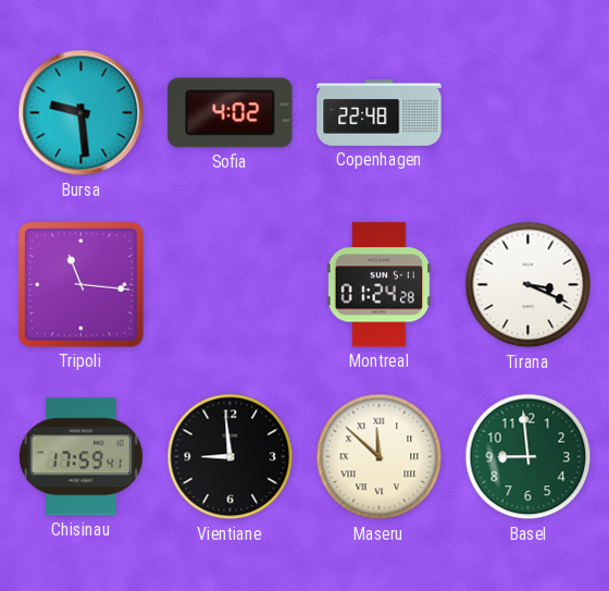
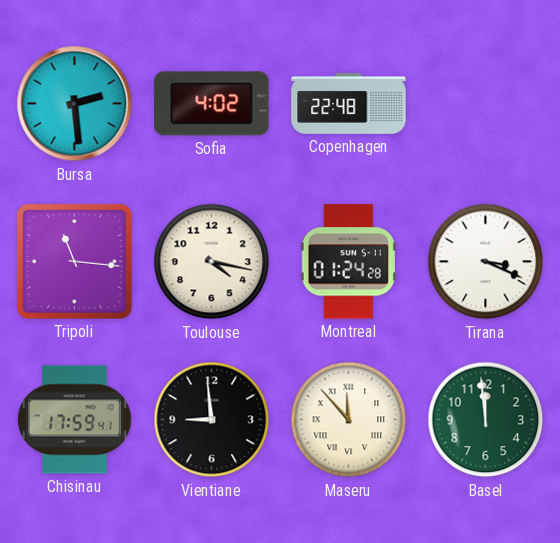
Bursa: 9:29 -> 2:29
Toulouse: none -> 4:17
Maseru: 11:52 -> 11:53
Basel: 8:59 -> 11:59
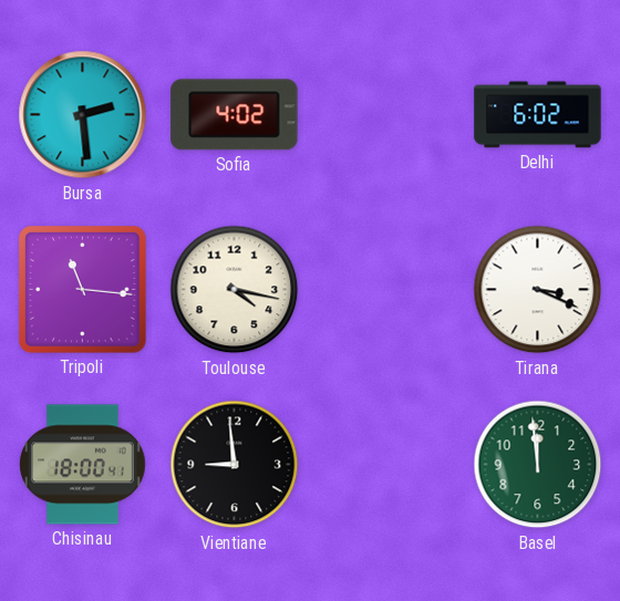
Copenhagen: 22:48 -> none
Delhi: none -> 6:02
Montreal: 01:24 -> none
Chisinau: 17:59 -> 18:00
Maseru: 11:53 -> none
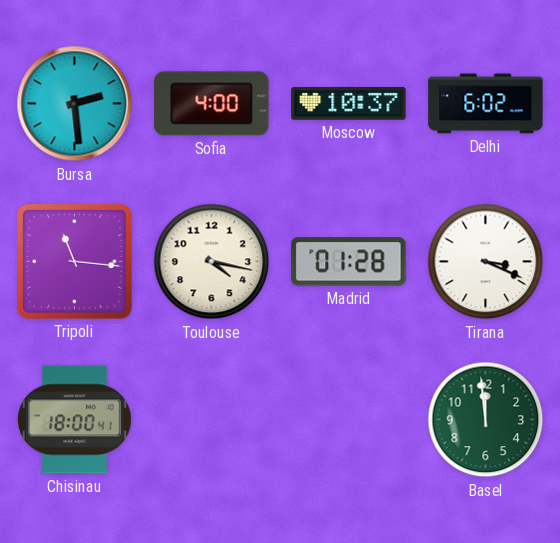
Sofia: 4:02 -> 4:00
Moscow: none -> 10:37
Madrid: none -> 01:28
Vientiane: 8:59 -> none
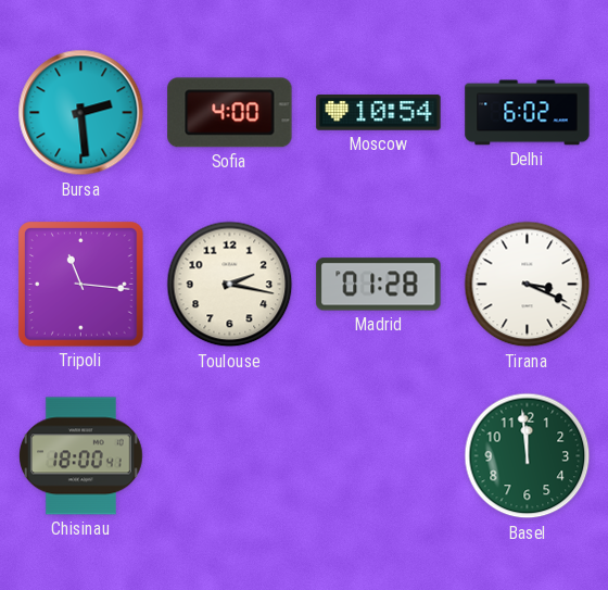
Moscow: 10:37 -> 10:54
Toulouse: 4:17 -> 2:17
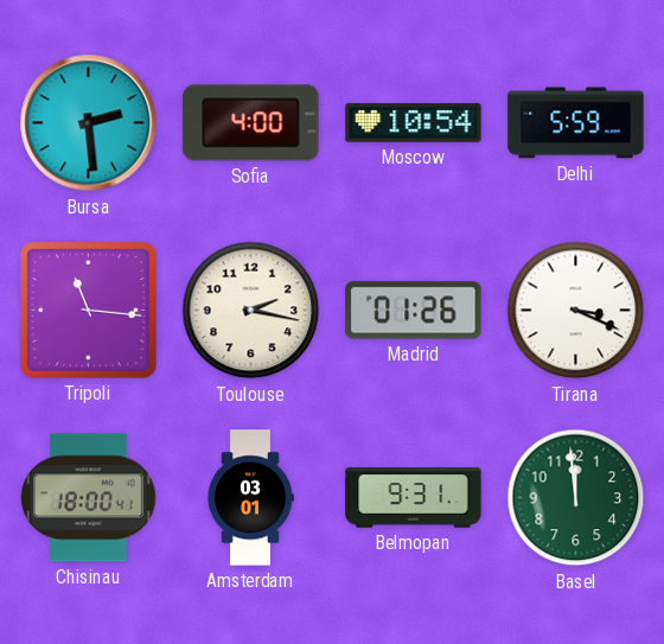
Delhi: 6:02 -> 5:59
Madrid: 01:28 -> 01:26
Amsterdam: none -> 03:01
Belmopan: none -> 9:31
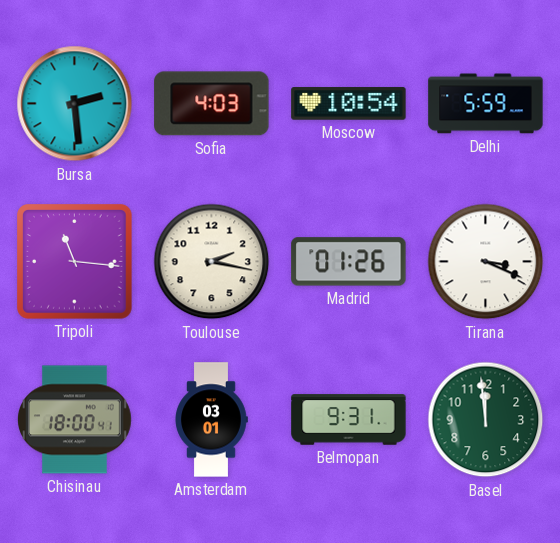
Sofia: 4:00 -> 4:03
